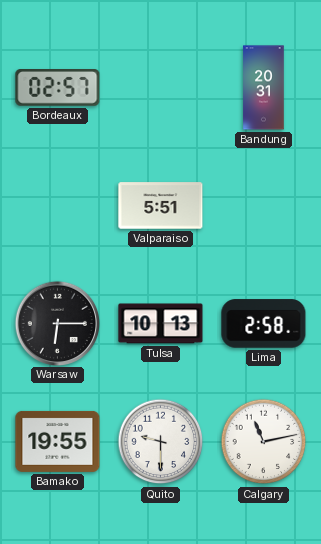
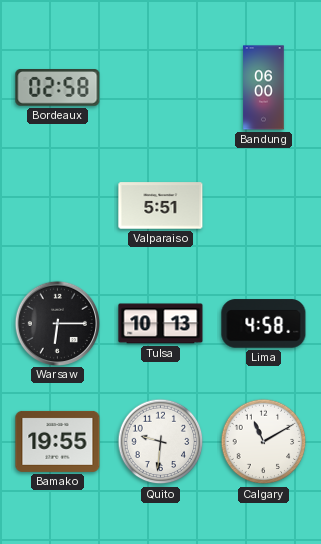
Bordeaux: 02:57 -> 02:58
Bandung: 20:31 -> 06:00
Lima: 2:58 -> 4:58
Quito: 9:30 -> 9:31
Calgary: 11:13 -> 11:10
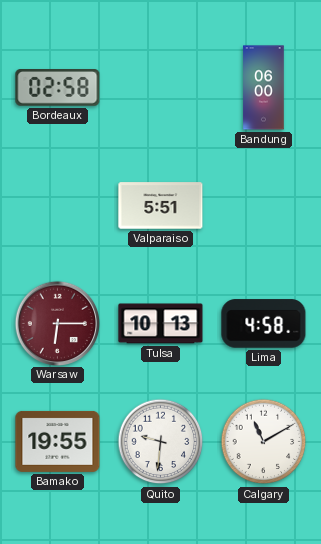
Warsaw dial: black -> burgundy
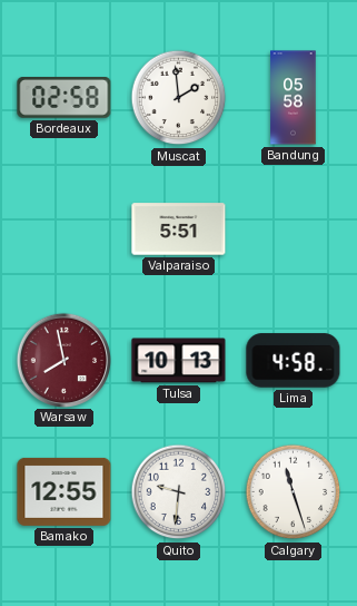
Muscat: none -> 1:59
Bandung: 06:00 -> 05:58
Warsaw: 6:15 -> 7:58
Bamako: 19:55 -> 12:55
Calgary: 11:10 -> 11:27
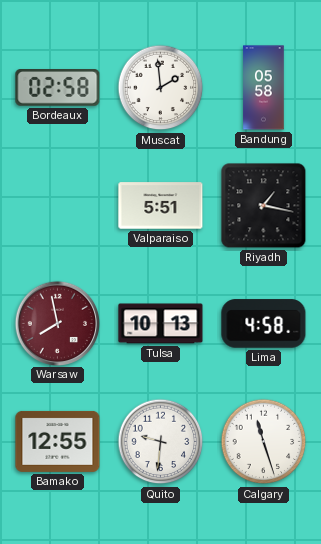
Riyadh: none -> 1:17
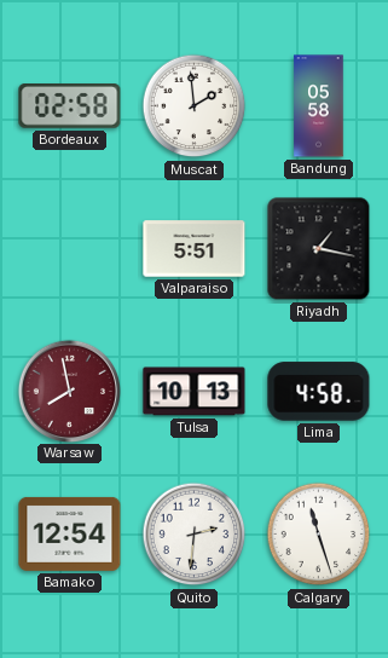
Bamako: 12:55 -> 12:54
Quito: 9:31 -> 2:31
